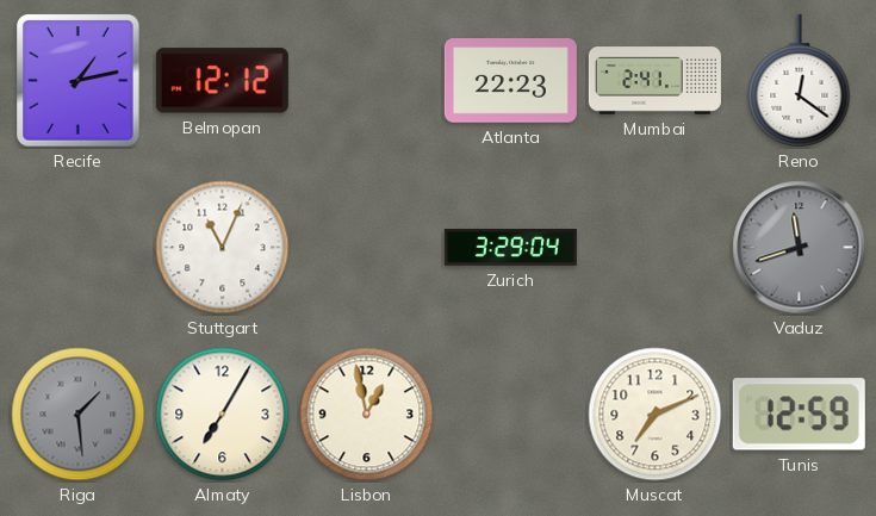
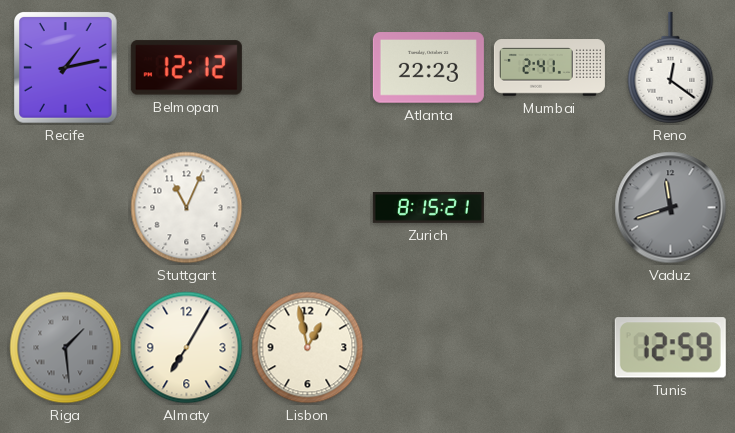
Zurich: 3:29 -> 8:15
Muscat: 7:11 -> none
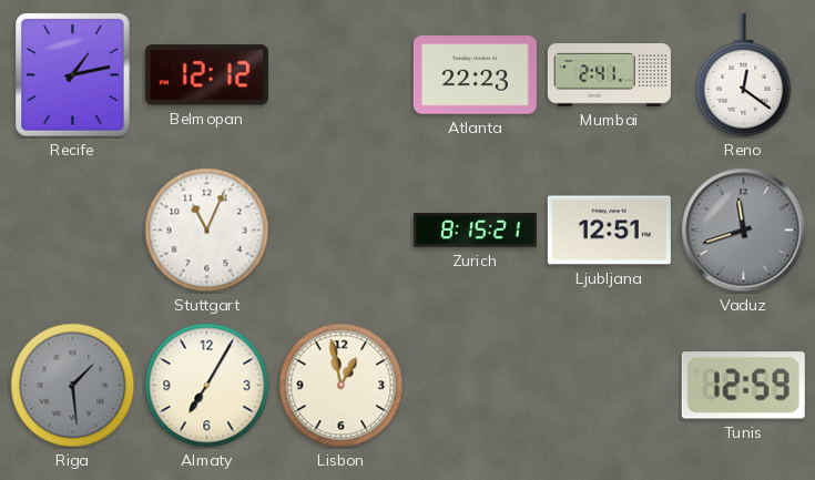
Ljubljana: none -> 12:51
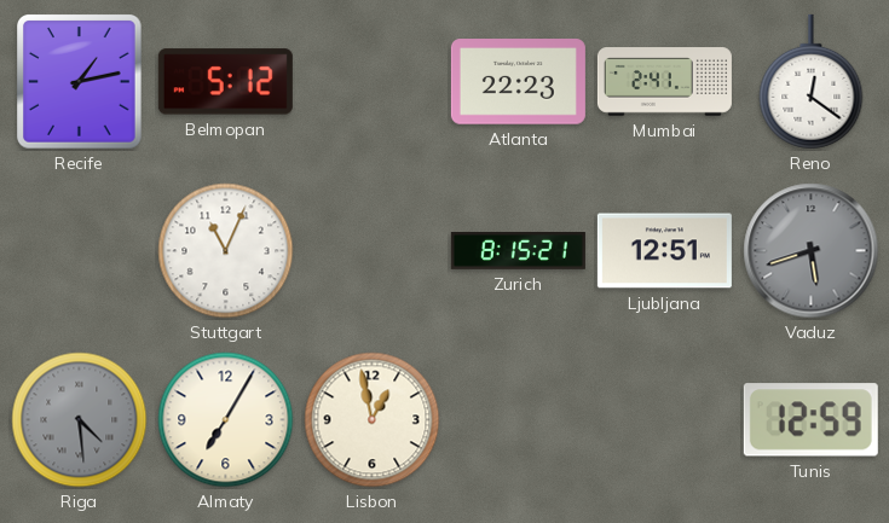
Belmopan: 12:12 -> 5:12
Vaduz: 11:42 -> 5:42
Riga: 1:29 -> 4:29
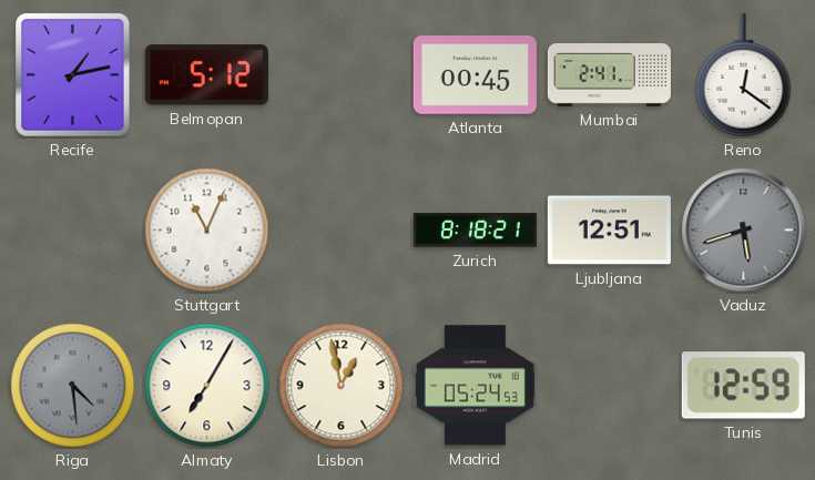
Atlanta: 22:23 -> 00:45
Zurich: 8:15 -> 8:18
Madrid: none -> 05:24
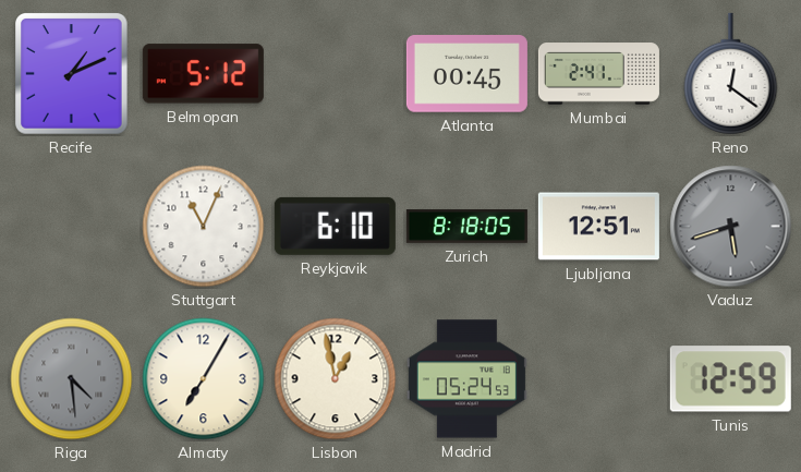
Recife: 1:13 -> 1:11
Reykjavik: none -> 6:10
Zurich: 8:18:21 -> 8:18:05
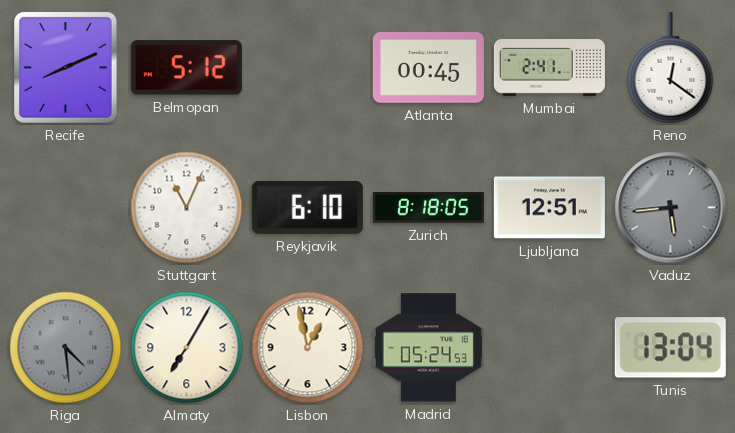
Recife: 1:11 -> 8:11
Vaduz: 5:42 -> 5:44
Tunis: 12:59 -> 13:04
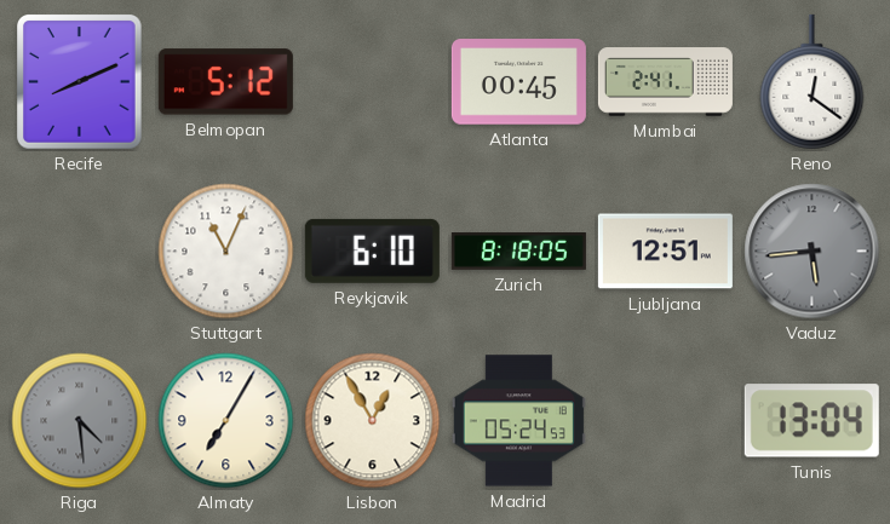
Lisbon: 12:58 -> 12:55
